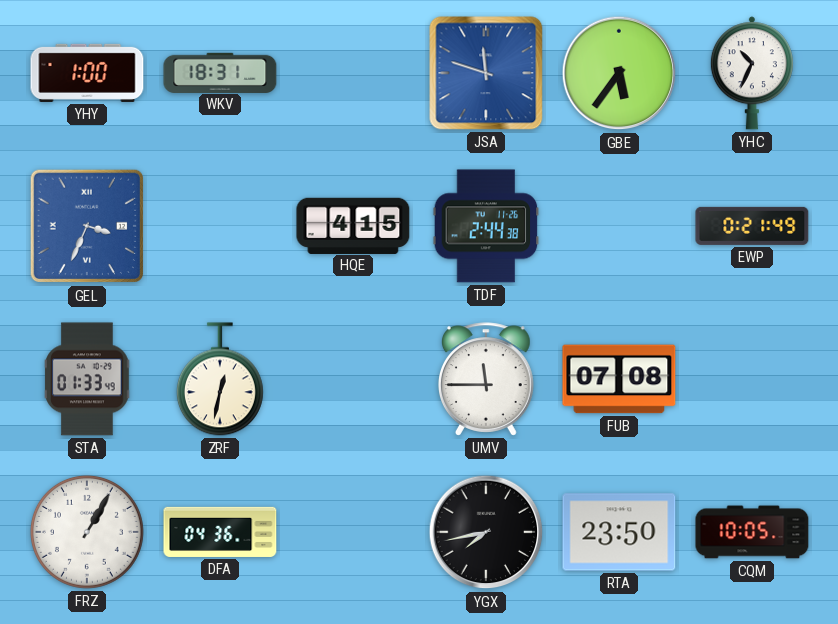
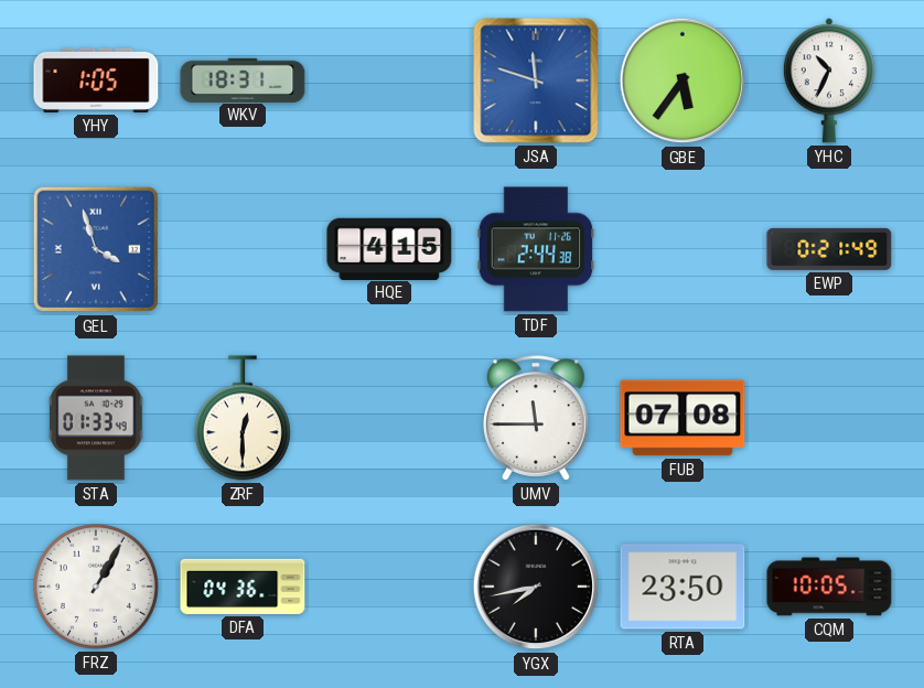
YHY: 1:00 -> 1:05
GEL: 3:34 -> 3:57
ZRF: 12:32 -> 12:30
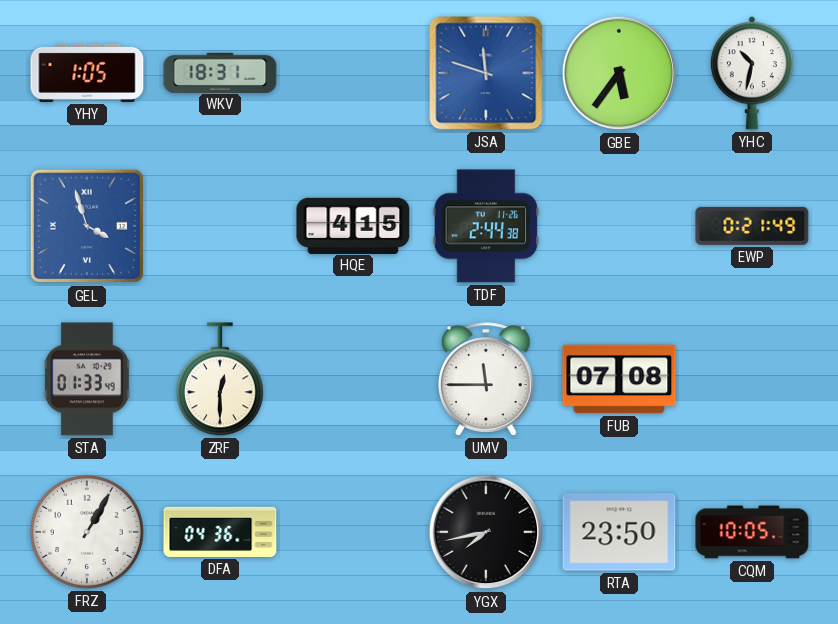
YHC: 10:34 -> 10:32
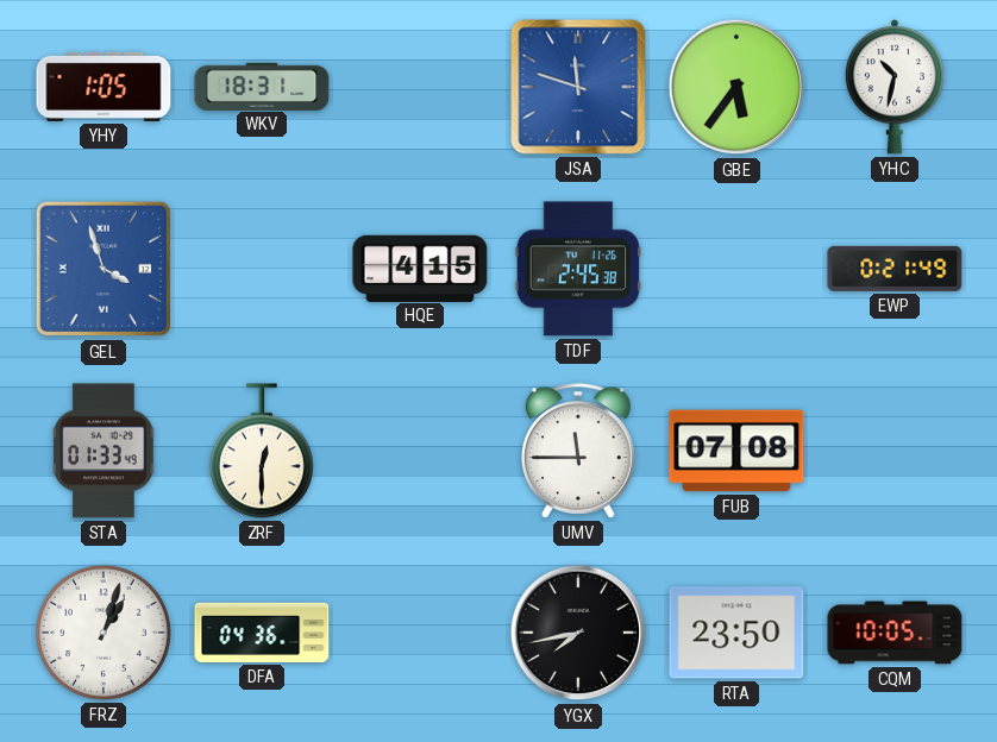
TDF: 2:44 -> 2:45
FRZ: 1:05 -> 1:03
